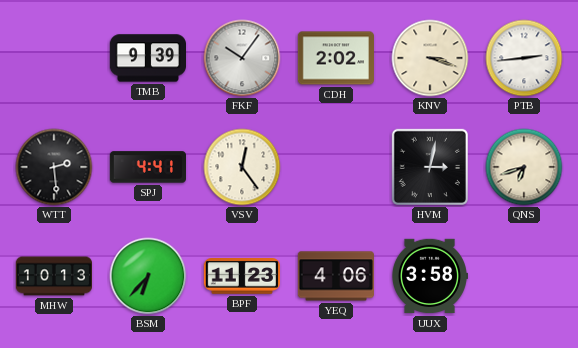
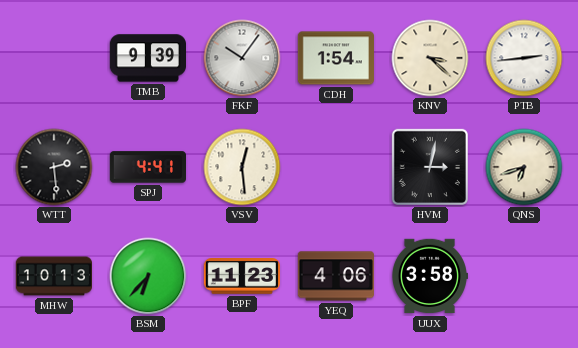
CDH: 2:02 -> 1:54
KNV: 3:18 -> 3:22
VSV: 12:24 -> 12:29
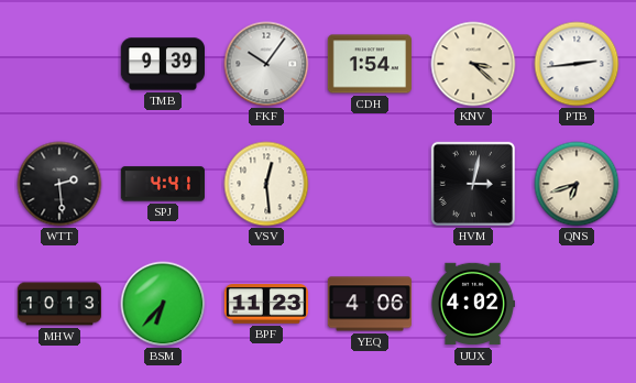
UUX: 3:58 -> 4:02
